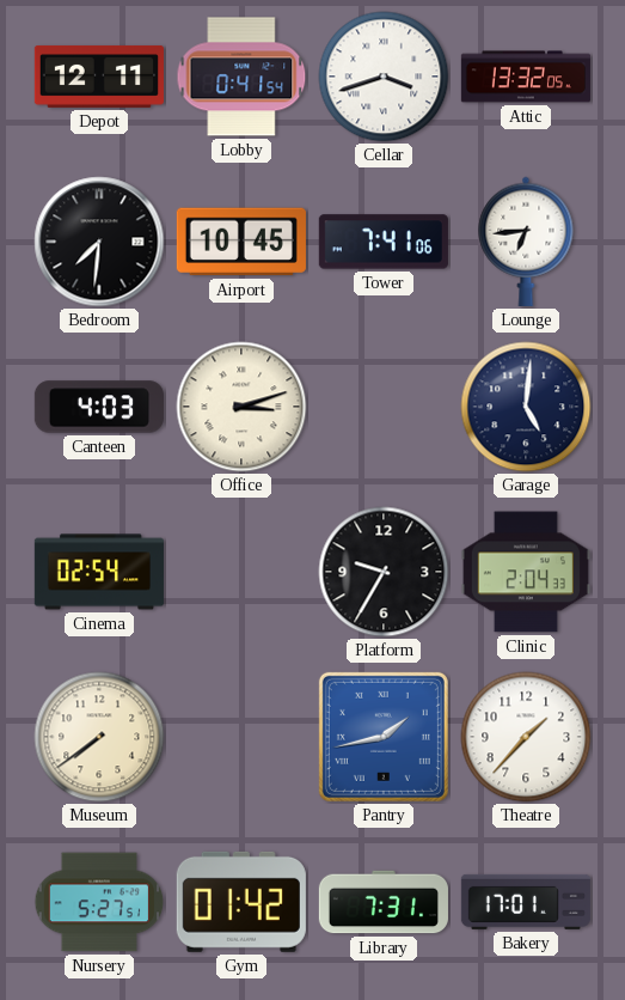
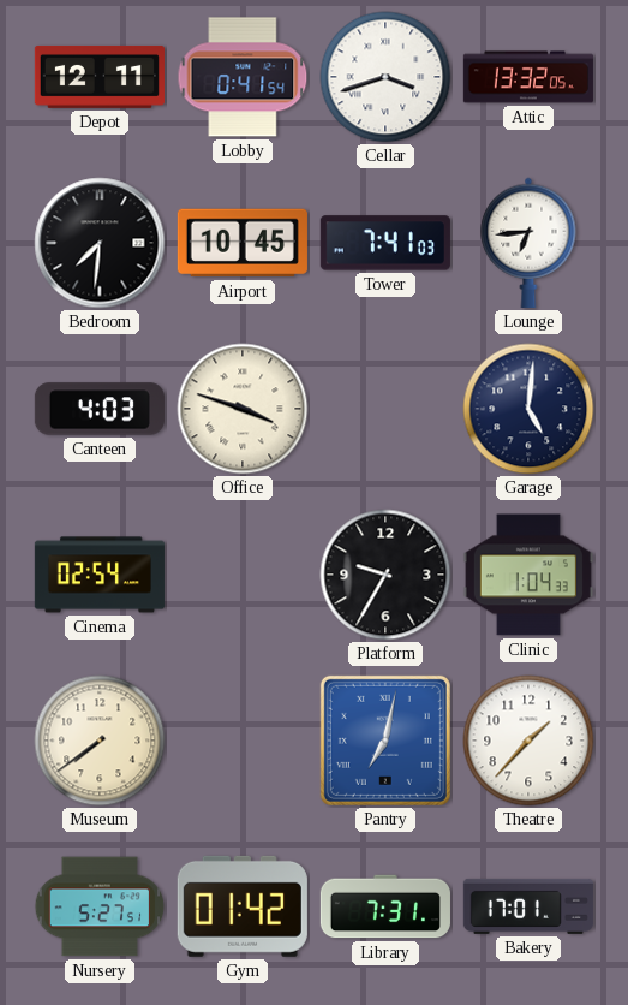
Tower: 7:41:06 -> 7:41:03
Office: 3:12 -> 3:48
Clinic: 2:04 -> 1:04
Pantry: 1:43 -> 7:02
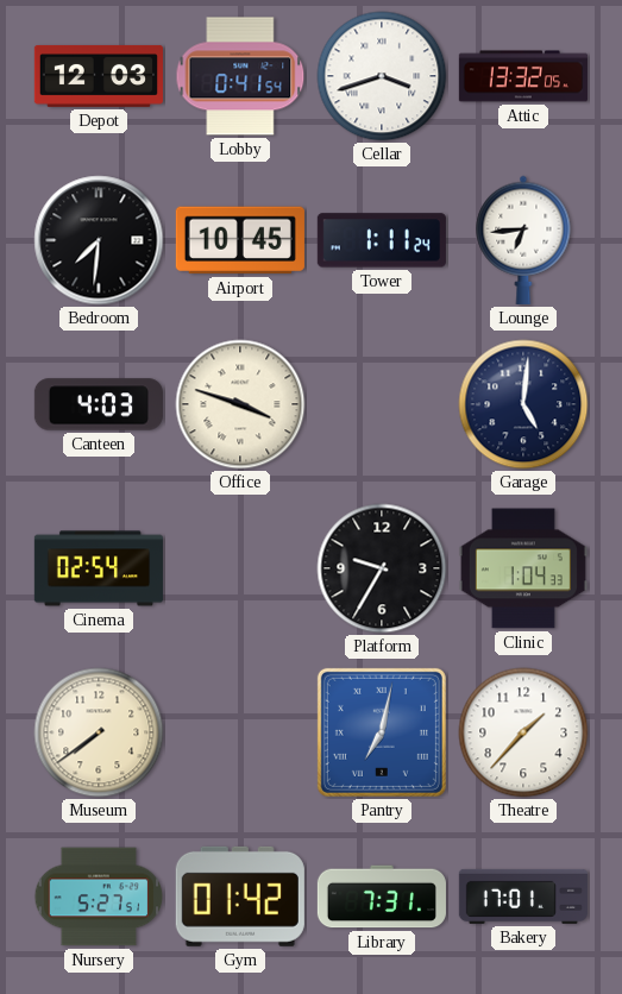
Depot: 12:11 -> 12:03
Tower: 7:41 -> 1:11
